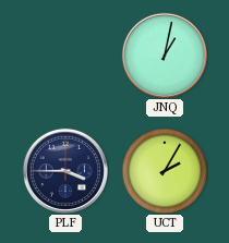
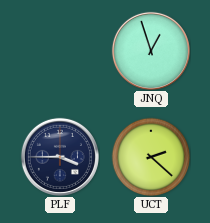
JNQ: 1:02 -> 12:57
UCT: 2:05 -> 2:22
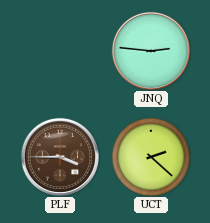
JNQ: 12:57 -> 2:46
PLF dial: navy -> brown
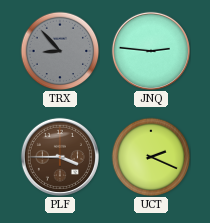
TRX: none -> 8:53
UCT: 2:22 -> 2:19
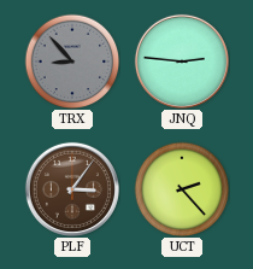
PLF: 3:45 -> 3:06
UCT: 2:19 -> 2:23
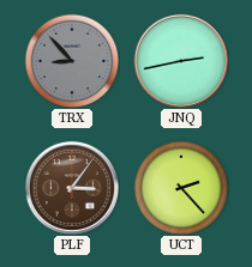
JNQ: 2:46 -> 2:43
